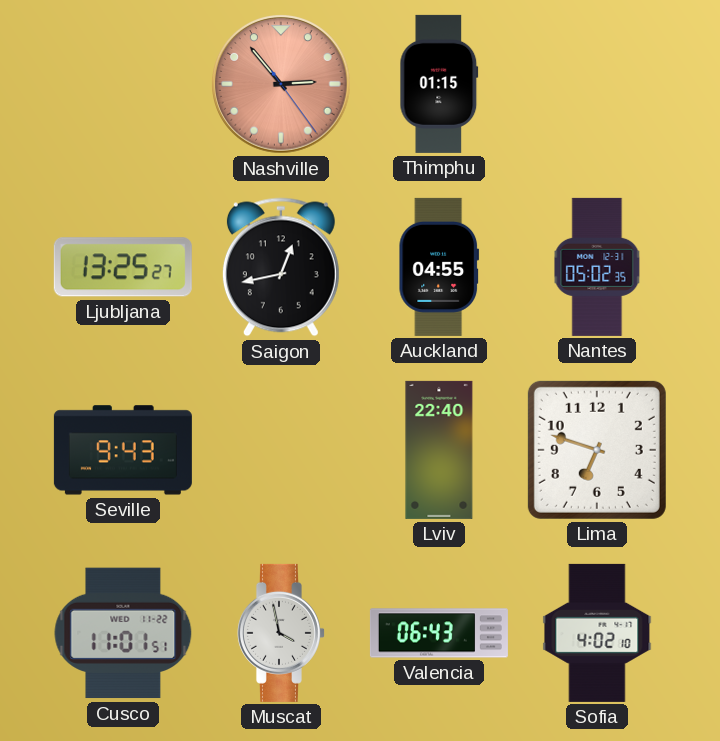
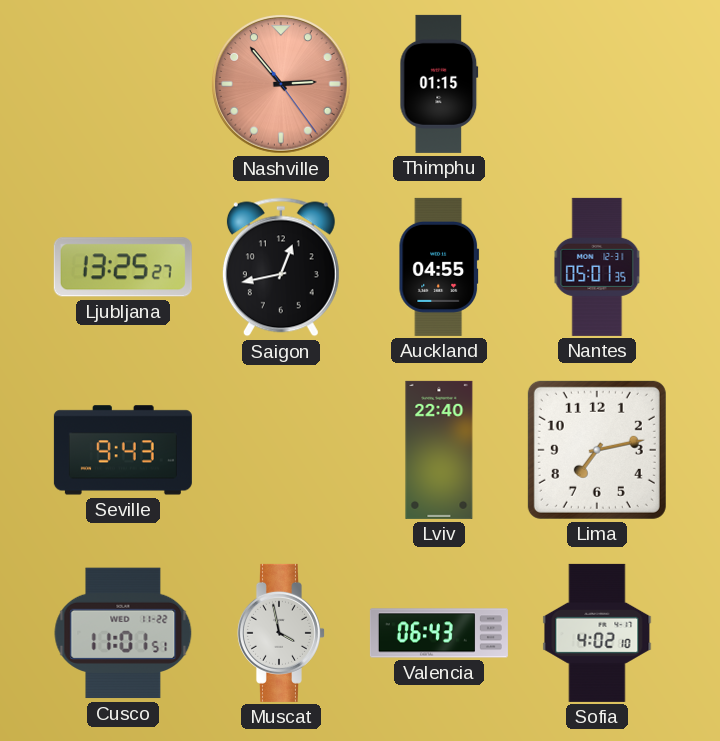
Nantes: 05:02 -> 05:01
Lima: 6:48 -> 7:13
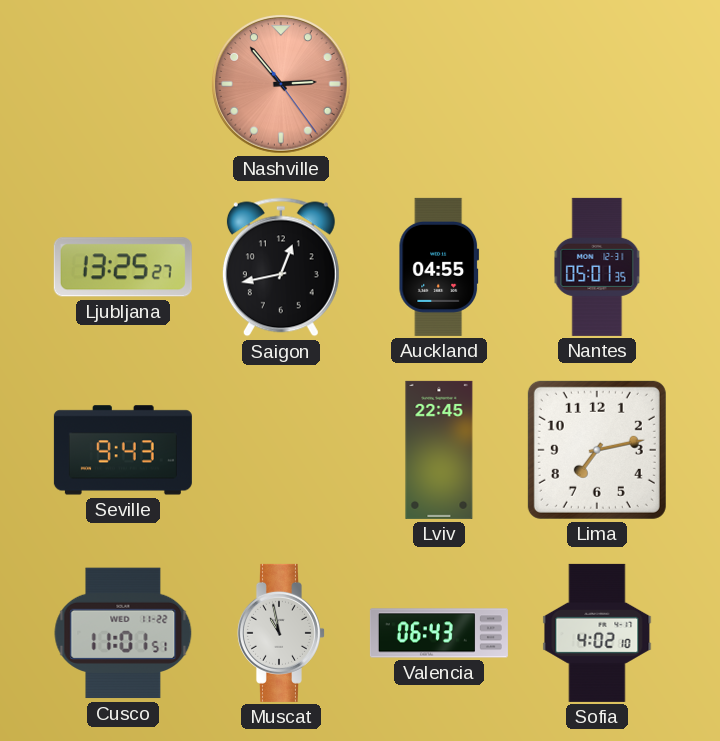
Thimphu: 01:15 -> none
Lviv: 22:40 -> 22:45
Muscat: 3:58 -> 10:58
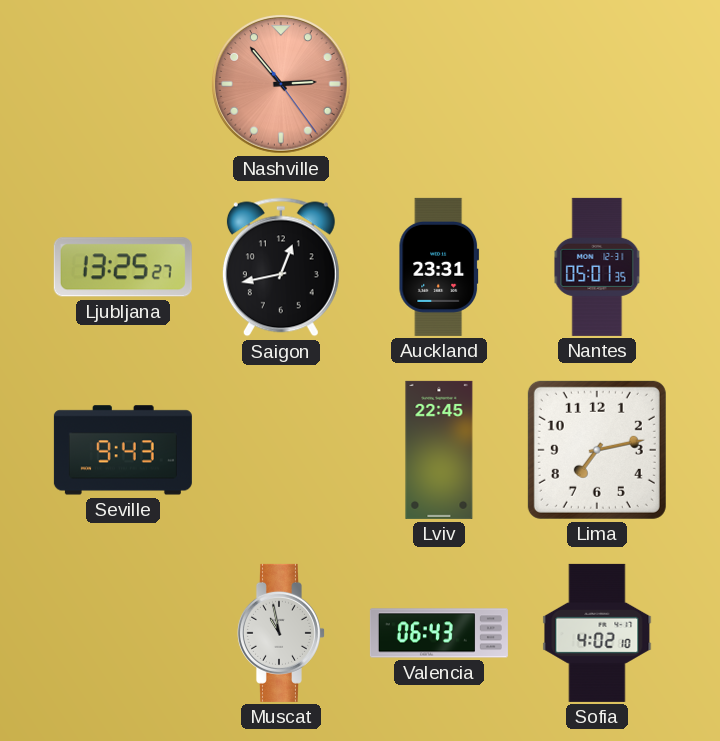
Auckland: 04:55 -> 23:31
Cusco: 11:01 -> none
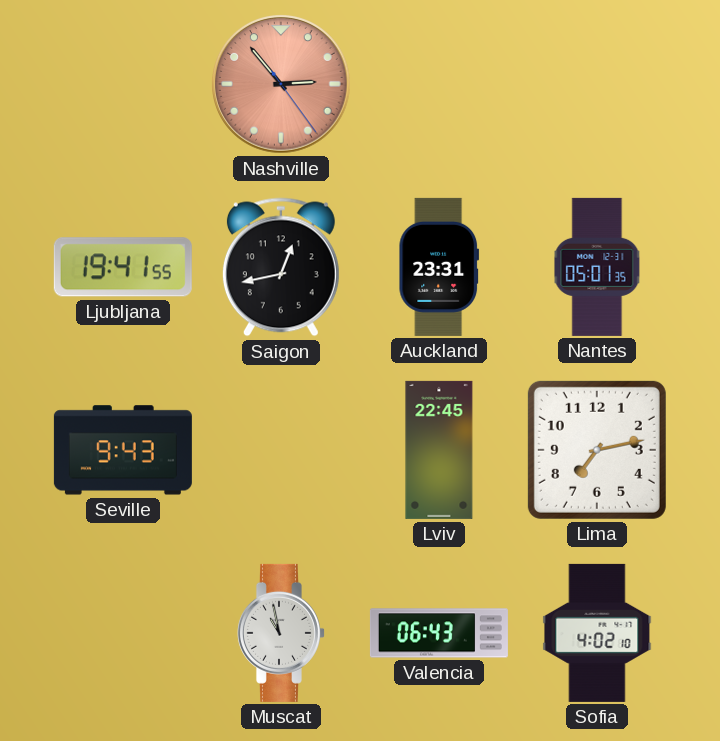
Ljubljana: 13:25 -> 19:41
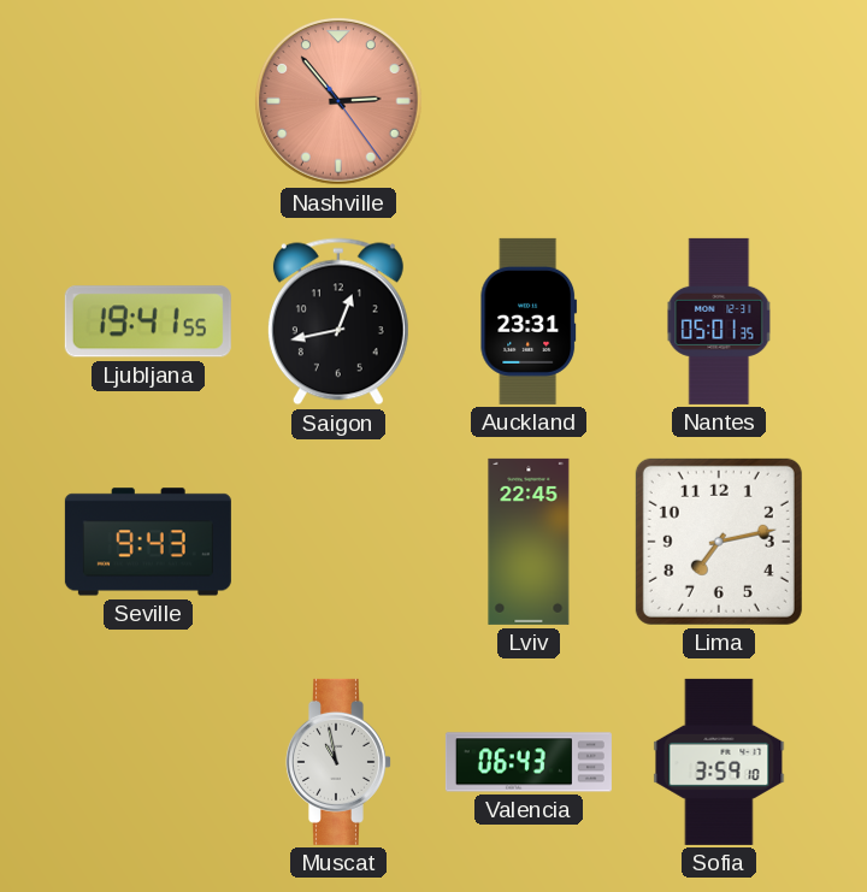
Sofia: 4:02 -> 3:59
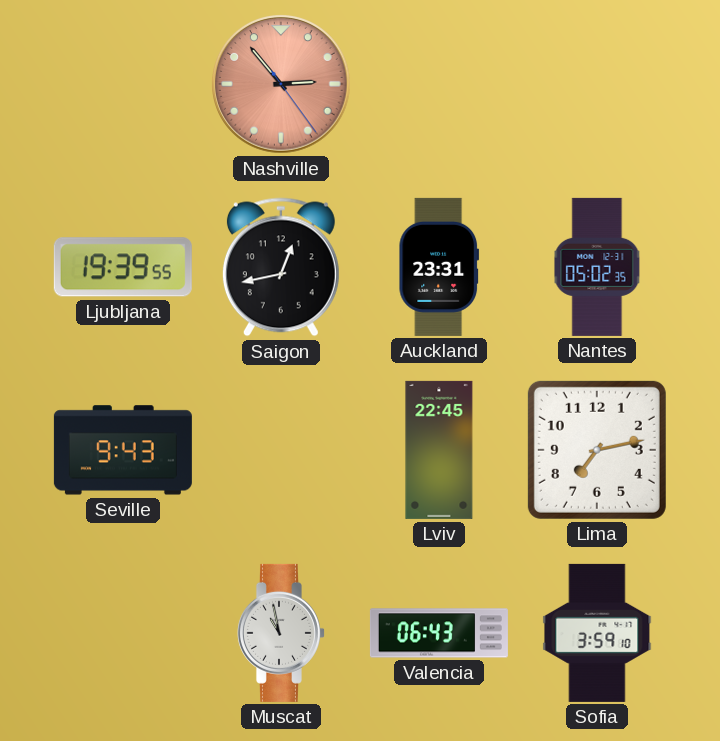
Ljubljana: 19:41 -> 19:39
Nantes: 05:01 -> 05:02
